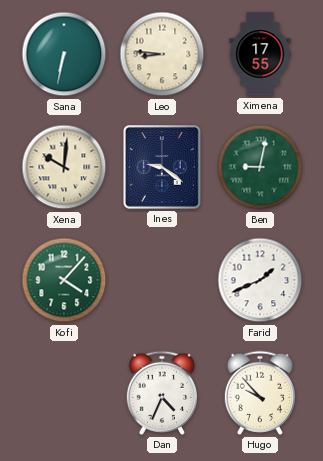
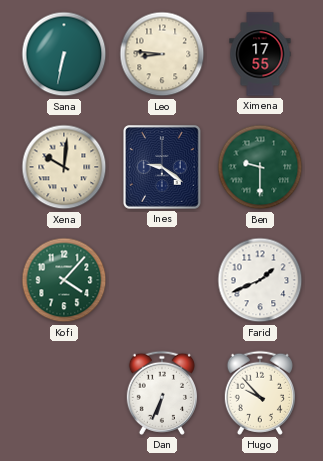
Ben: 9:02 -> 9:30
Dan: 4:34 -> 6:34
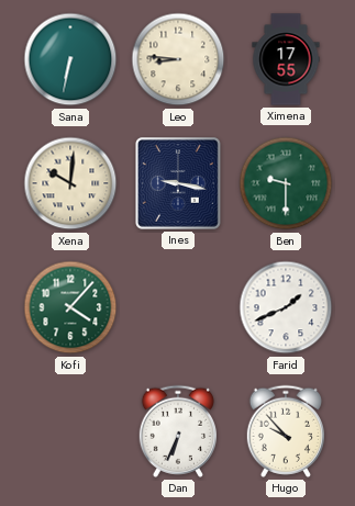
Ines: 9:21 -> 9:17
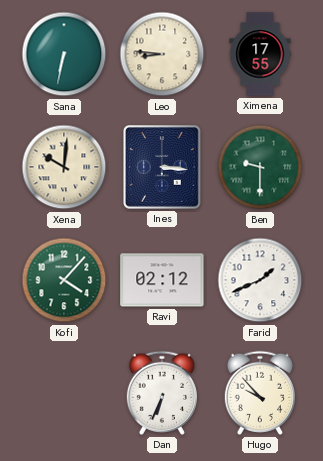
Ines: 9:17 -> 3:16
Ravi: none -> 02:12
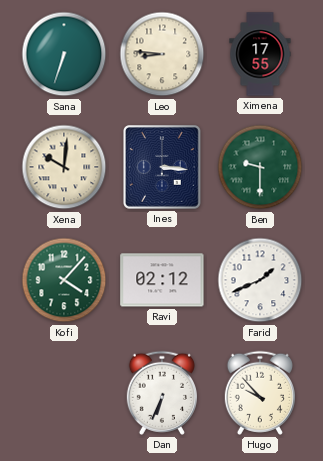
Sana: 6:32 -> 6:33
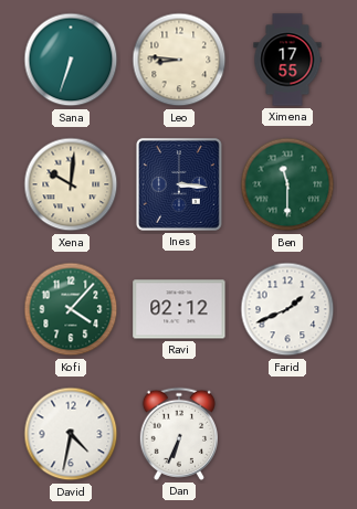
Ben: 9:30 -> 11:30
David: none -> 4:32
Hugo: 9:53 -> none
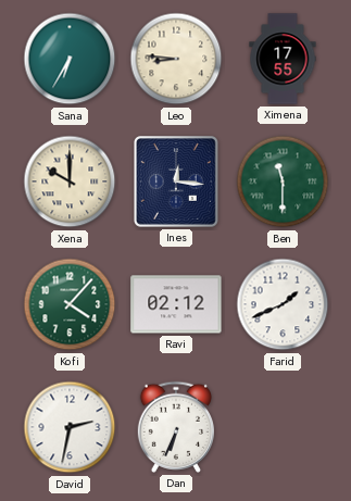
Sana: 6:33 -> 6:35
Xena: 10:01 -> 10:00
Ines: 3:16 -> 12:16
David: 4:32 -> 2:32
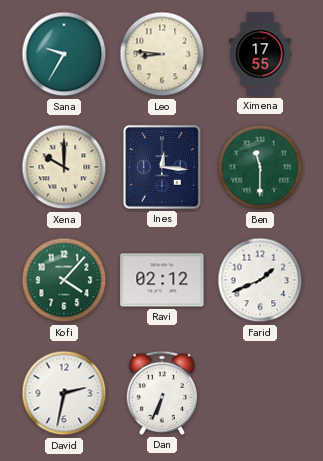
Sana: 6:35 -> 9:35
